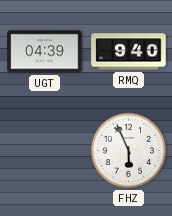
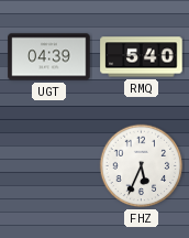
RMQ: 9:40 -> 5:40
FHZ: 5:56 -> 5:34
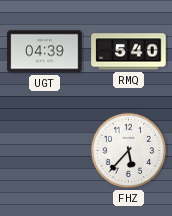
FHZ: 5:34 -> 5:37
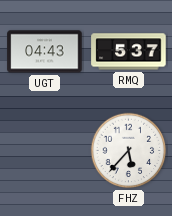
UGT: 04:39 -> 04:43
RMQ: 5:40 -> 5:37
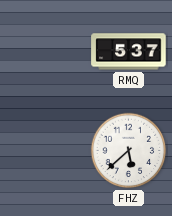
UGT: 04:43 -> none
FHZ: 5:37 -> 5:38
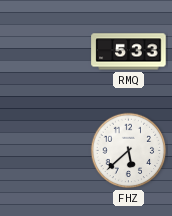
RMQ: 5:37 -> 5:33
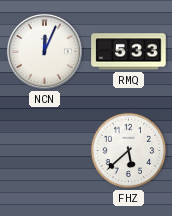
NCN: none -> 12:04
